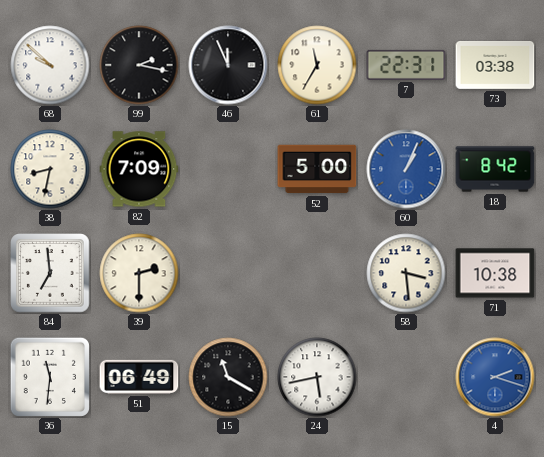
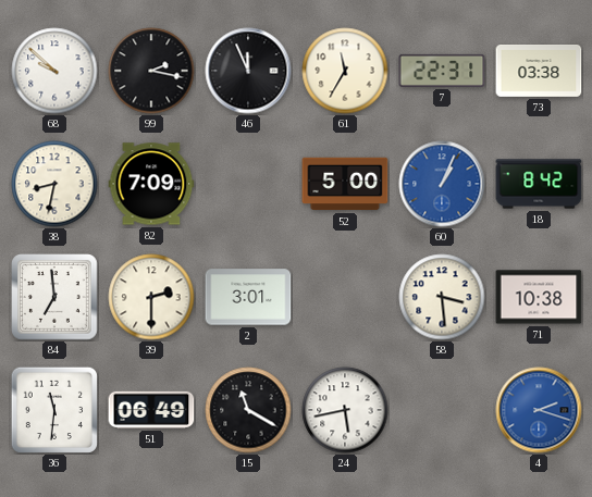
2: none -> 3:01
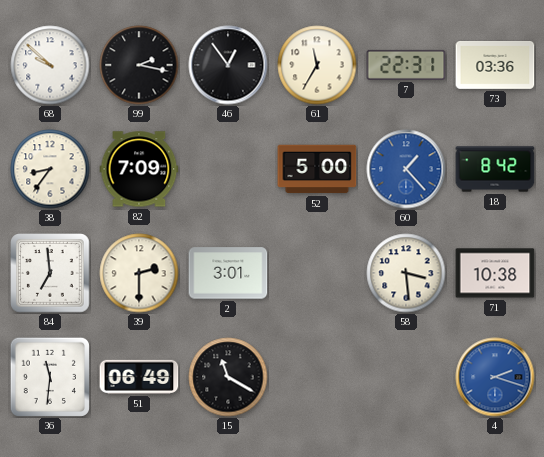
46: 11:56 -> 12:54
73: 03:38 -> 03:36
38: 8:32 -> 8:36
60: 1:04 -> 1:23
24: 5:43 -> none
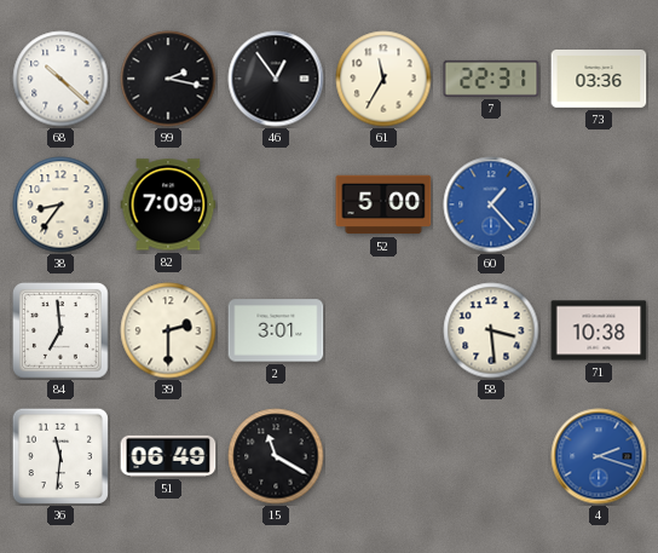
68: 9:52 -> 10:22
18: 8:42 -> none
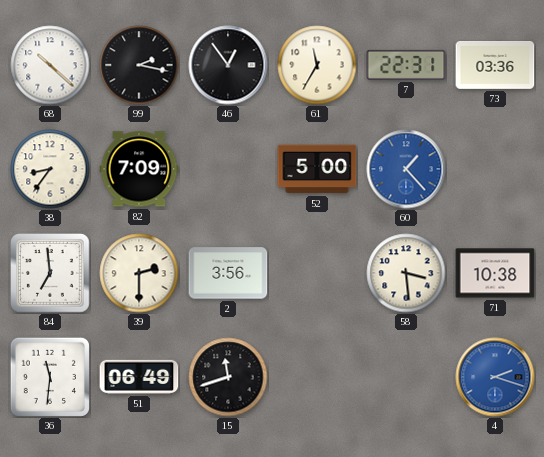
2: 3:01 -> 3:56
15: 11:20 -> 11:42
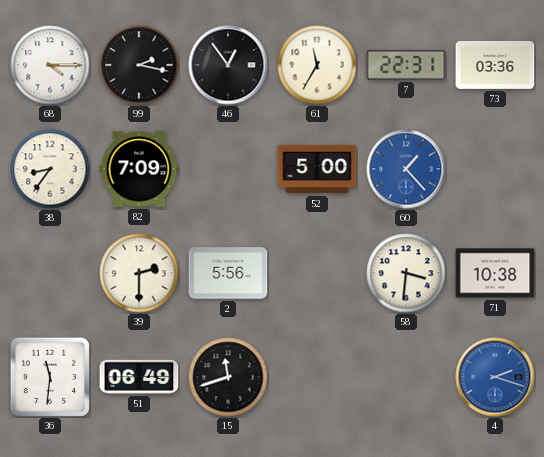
68: 10:22 -> 4:15
84: 6:59 -> none
2: 3:56 -> 5:56
58: 3:29 -> 3:31
